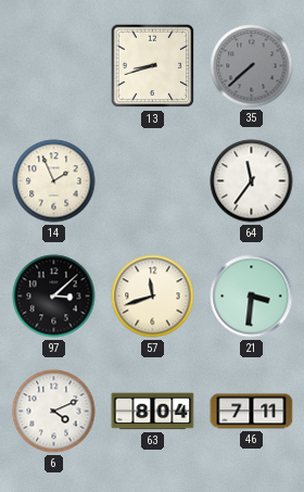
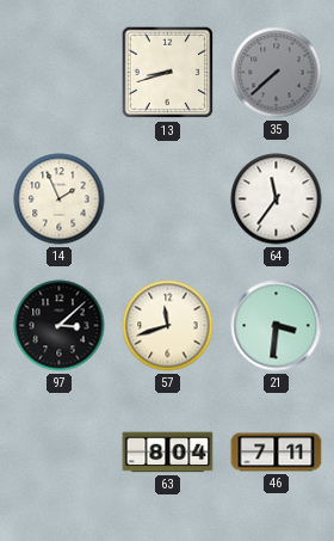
6: 4:11 -> none
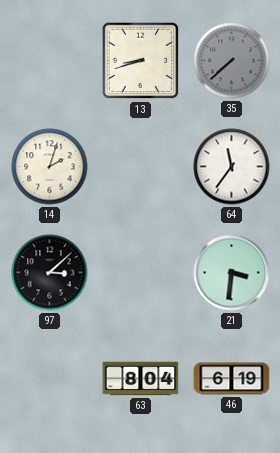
14: 1:56 -> 2:03
57: 11:42 -> none
46: 7:11 -> 6:19
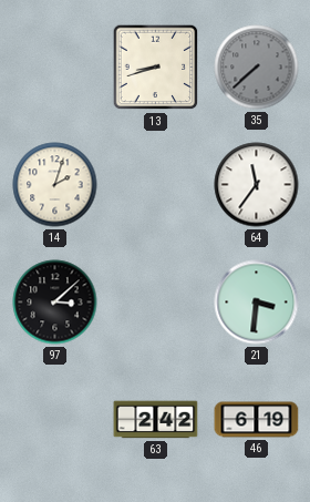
63: 8:04 -> 2:42
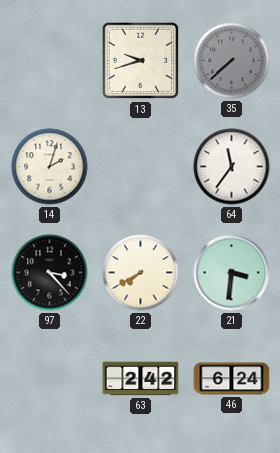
13: 8:42 -> 9:42
97: 3:08 -> 3:23
22: none -> 7:40
46: 6:19 -> 6:24
